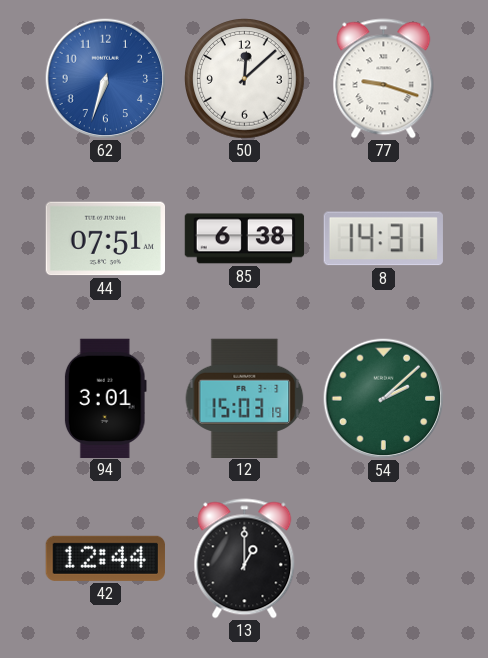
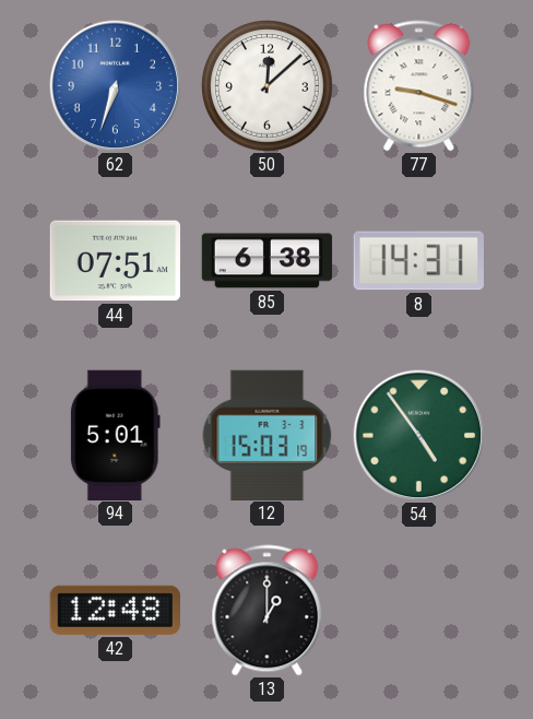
94: 3:01 -> 5:01
54: 2:08 -> 4:54
42: 12:44 -> 12:48
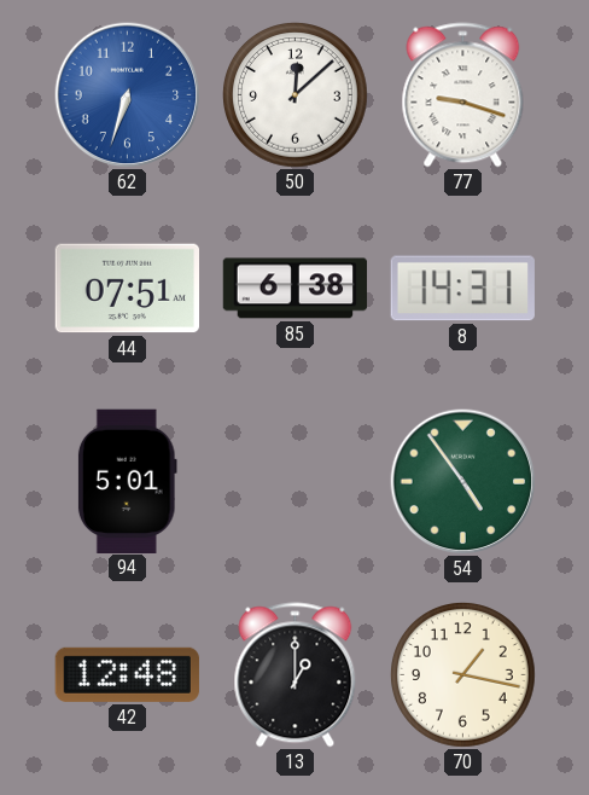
12: 15:03 -> none
70: none -> 1:17
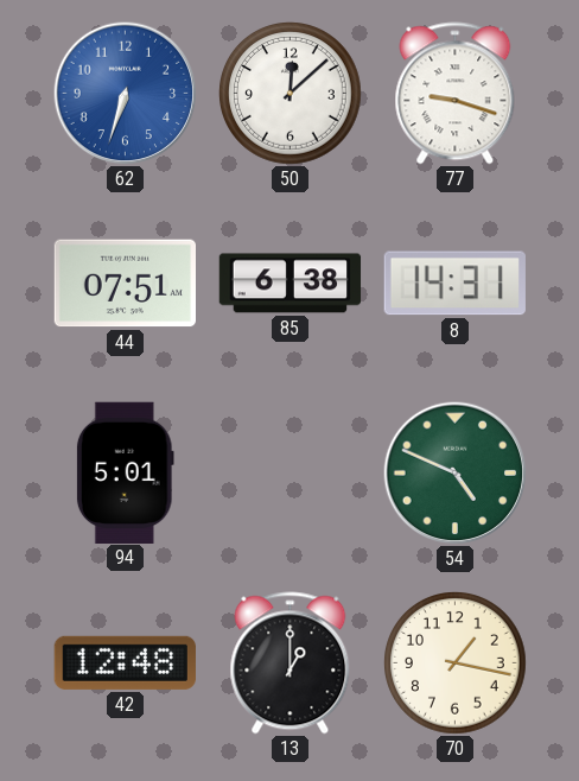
54: 4:54 -> 4:49
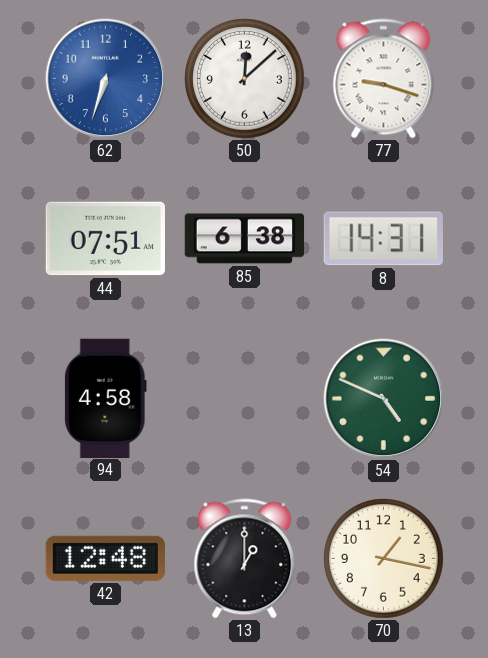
94: 5:01 -> 4:58
